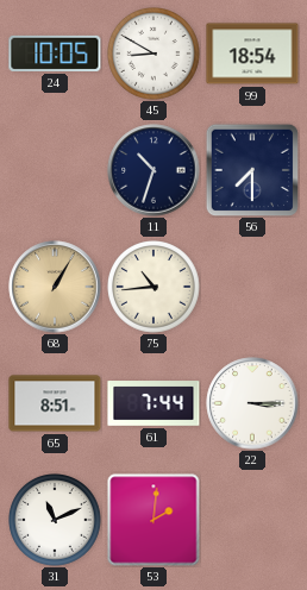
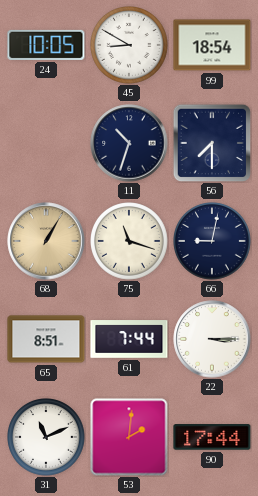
75: 10:44 -> 11:18
66: none -> 9:02
90: none -> 17:44
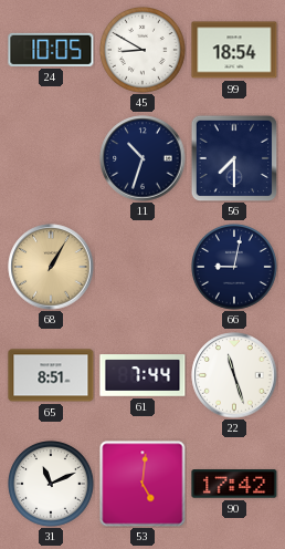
75: 11:18 -> none
22: 3:15 -> 11:27
53: 2:01 -> 5:01
90: 17:44 -> 17:42
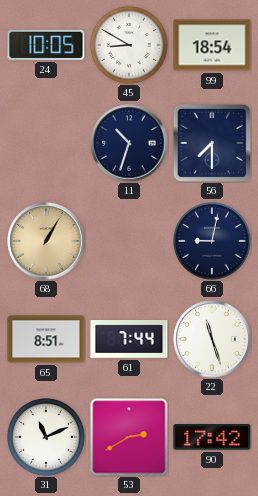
53: 5:01 -> 2:40
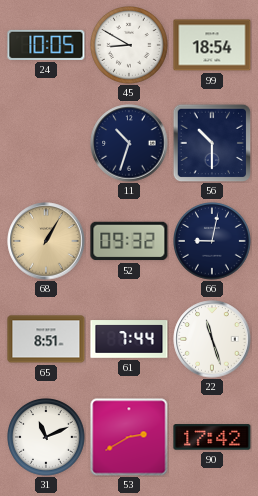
56: 7:30 -> 10:30
52: none -> 09:32
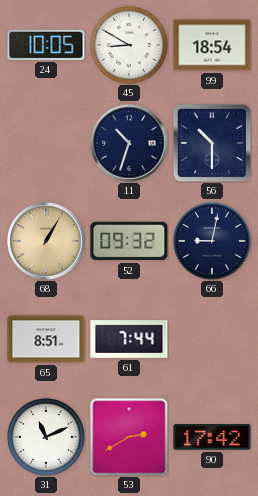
22: 11:27 -> none
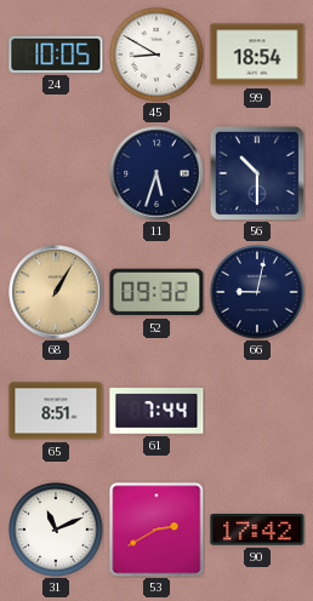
11: 10:33 -> 5:33
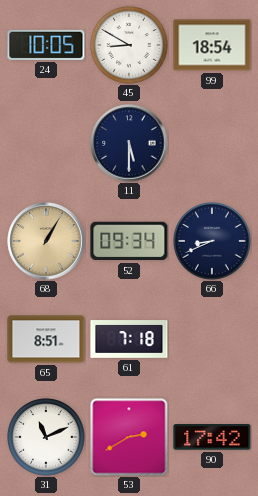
11: 5:33 -> 5:30
56: 10:30 -> none
52: 09:32 -> 09:34
66: 9:02 -> 8:41
61: 7:44 -> 7:18
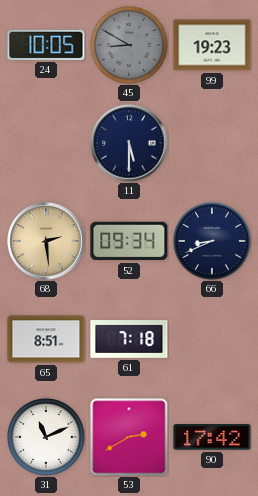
45 dial: white -> grey
99: 18:54 -> 19:23
68: 1:05 -> 2:29
